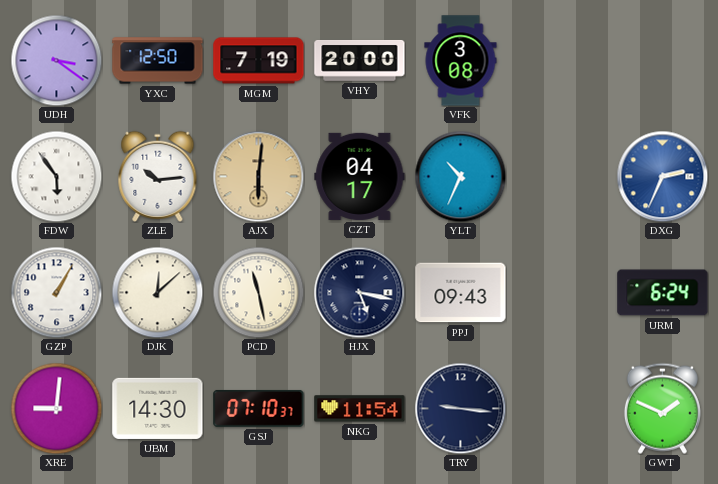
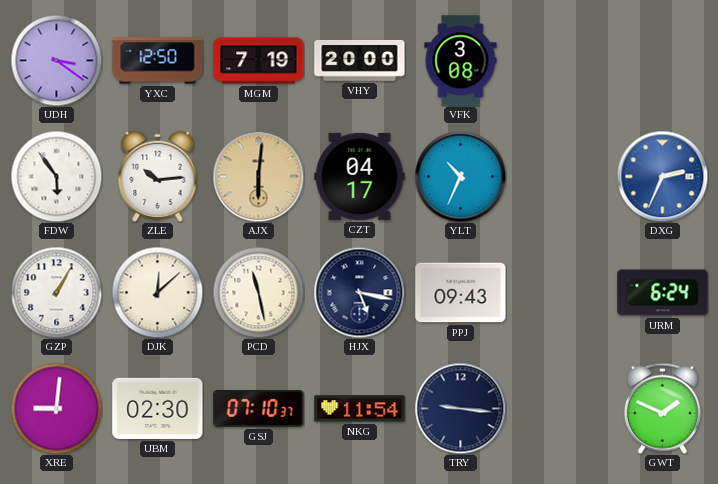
UBM: 14:30 -> 02:30
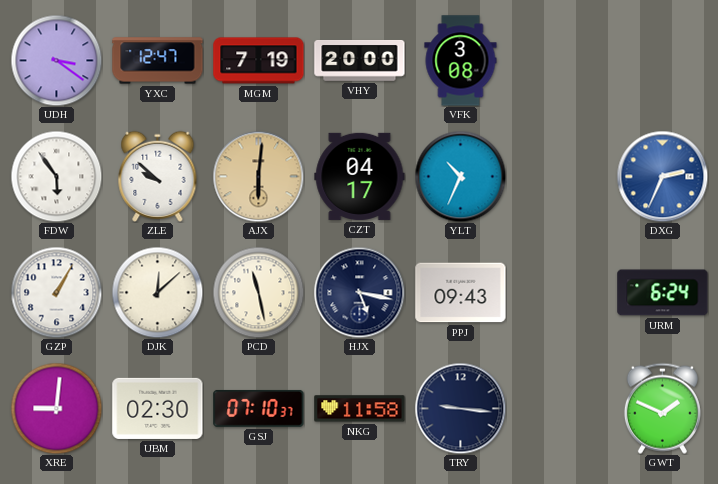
YXC: 12:50 -> 12:47
ZLE: 10:14 -> 9:52
NKG: 11:54 -> 11:58
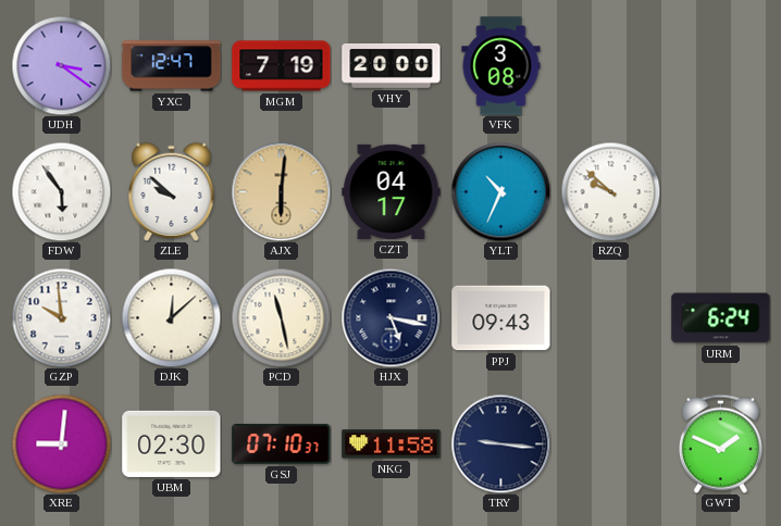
RZQ: none -> 9:52
DXG: 2:34 -> none
GZP: 1:05 -> 9:59
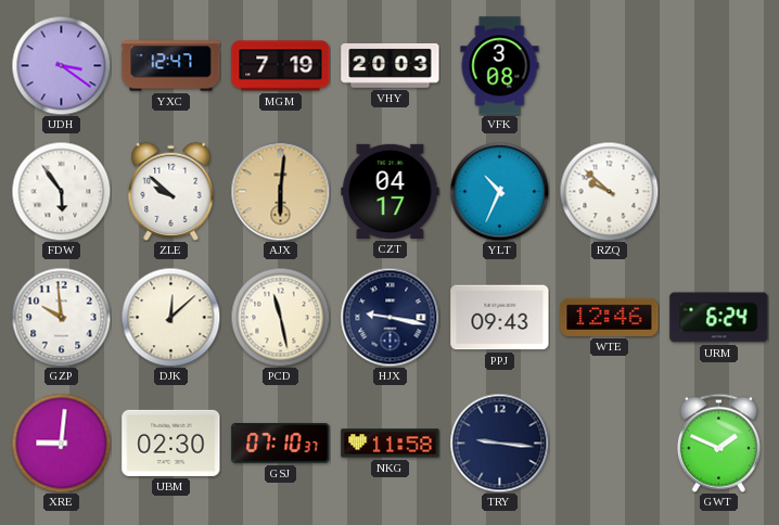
VHY: 20:00 -> 20:03
HJX: 5:17 -> 9:17
WTE: none -> 12:46
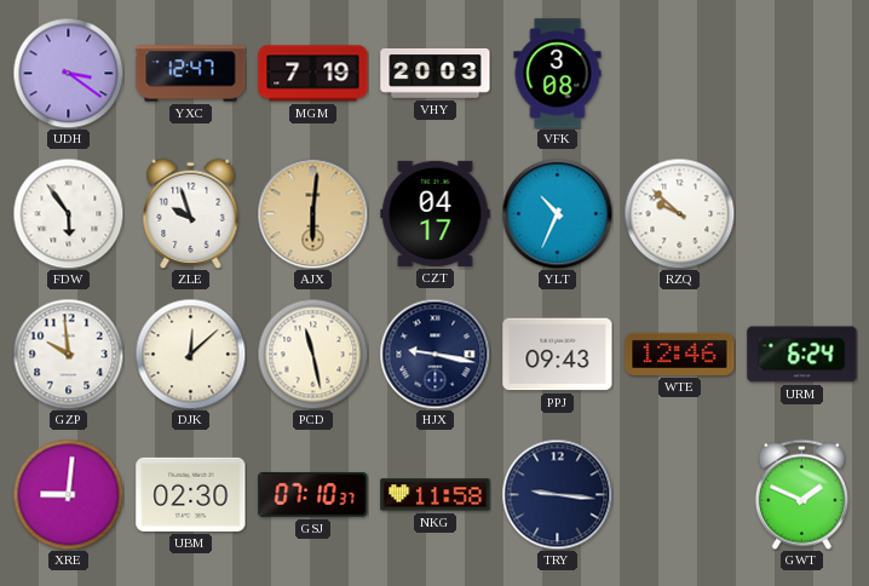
ZLE: 9:52 -> 9:57
